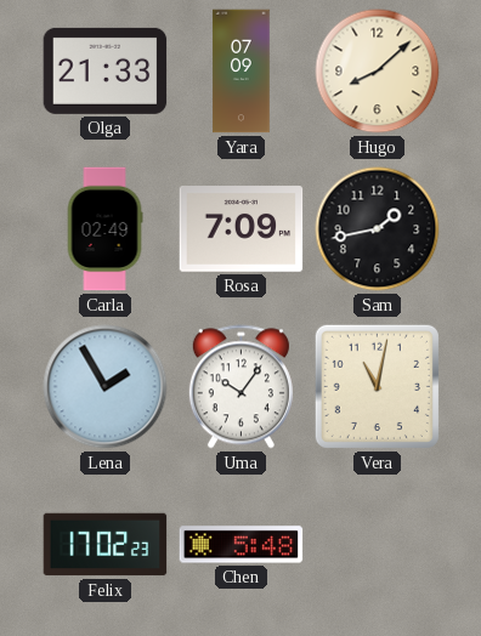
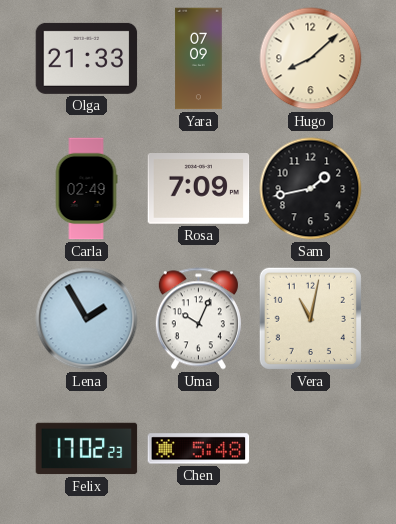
Uma: 10:06 -> 10:04
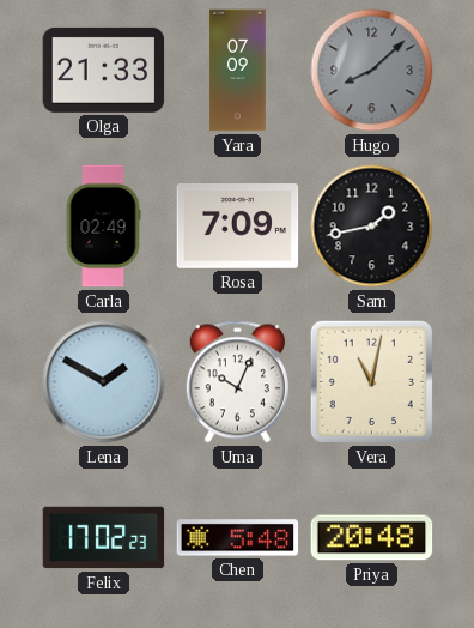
Hugo dial: cream -> grey
Lena: 1:55 -> 1:50
Priya: none -> 20:48
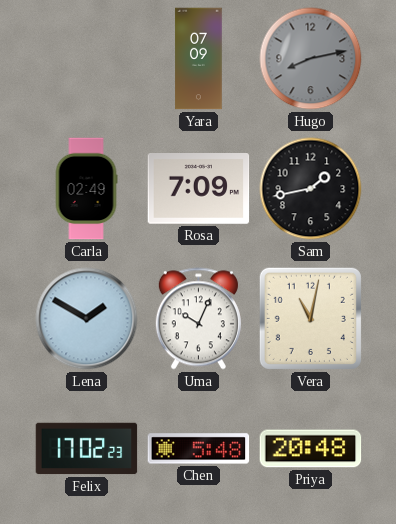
Olga: 21:33 -> none
Hugo: 8:08 -> 8:13
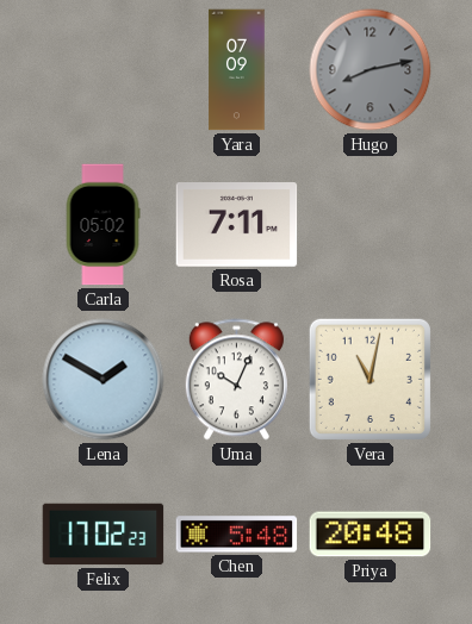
Carla: 02:49 -> 05:02
Rosa: 7:09 -> 7:11
Sam: 1:43 -> none
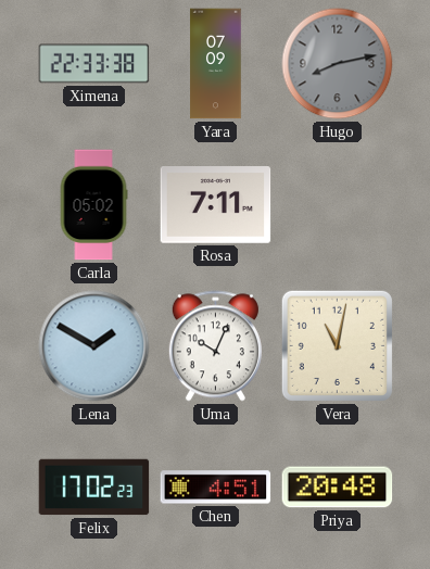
Ximena: none -> 22:33
Chen: 5:48 -> 4:51
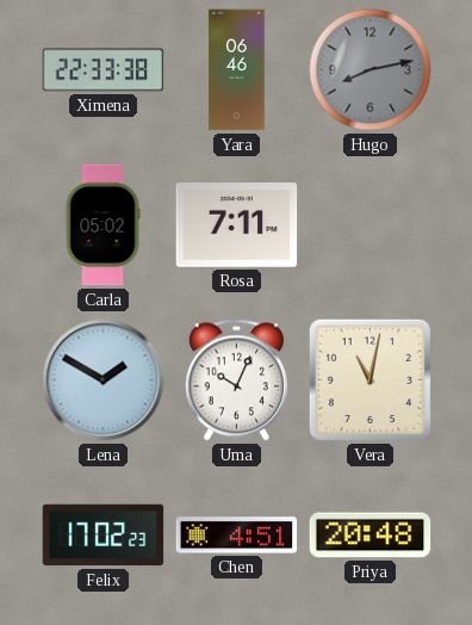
Yara: 07:09 -> 06:46
